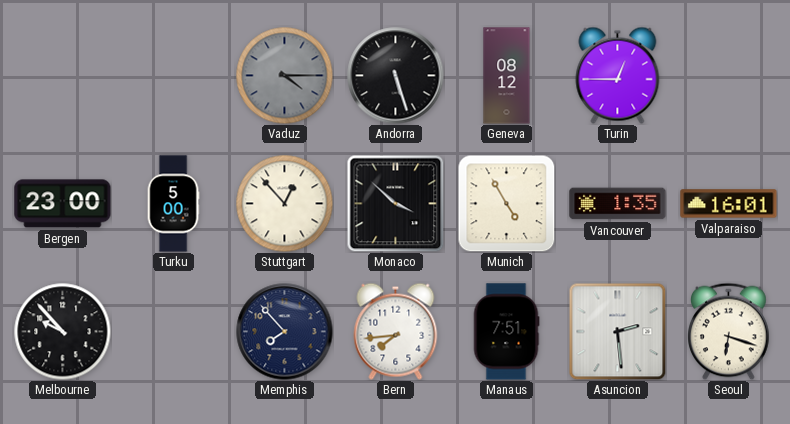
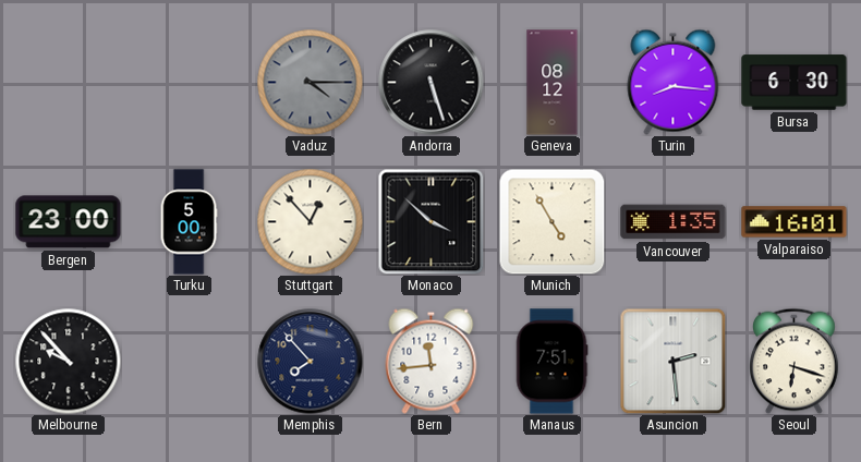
Turin: 12:45 -> 8:16
Bursa: none -> 6:30
Bern: 7:44 -> 11:44
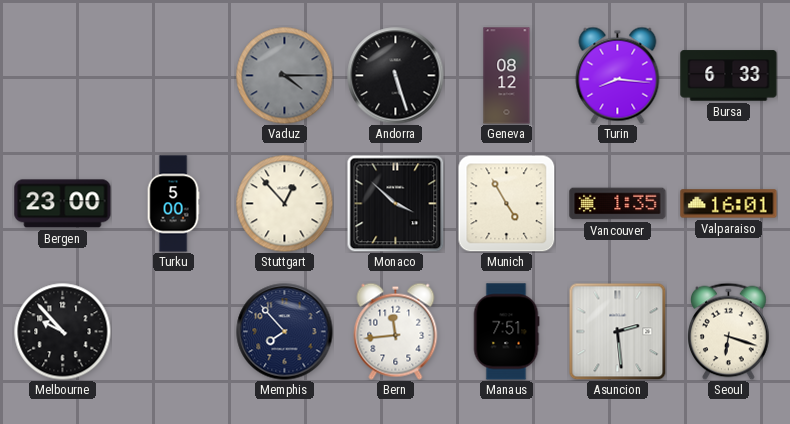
Bursa: 6:30 -> 6:33
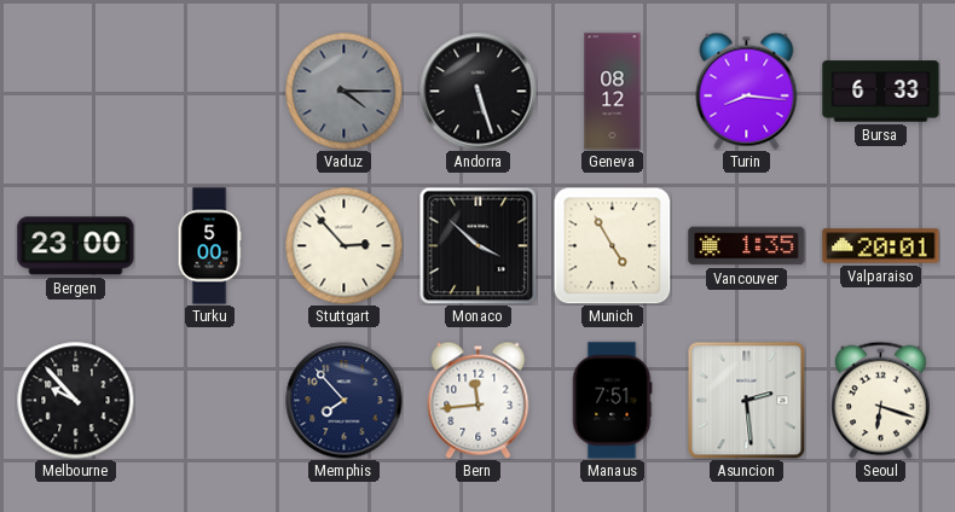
Stuttgart: 12:53 -> 2:53
Valparaiso: 16:01 -> 20:01
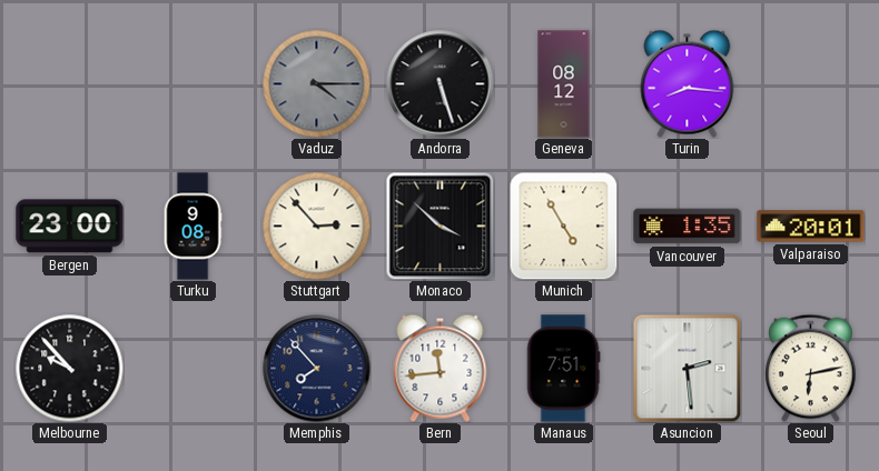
Bursa: 6:33 -> none
Turku: 5:00 -> 9:08
Seoul: 6:18 -> 6:13
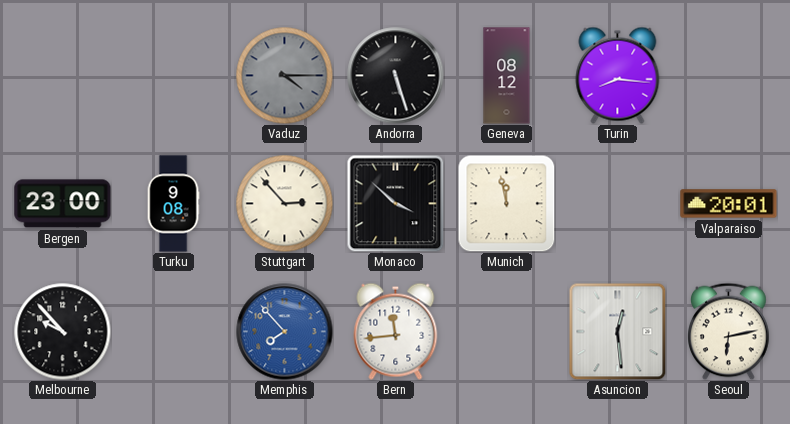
Munich: 4:55 -> 11:58
Vancouver: 1:35 -> none
Memphis dial: navy -> blue
Manaus: 7:51 -> none
Asuncion: 2:29 -> 12:29
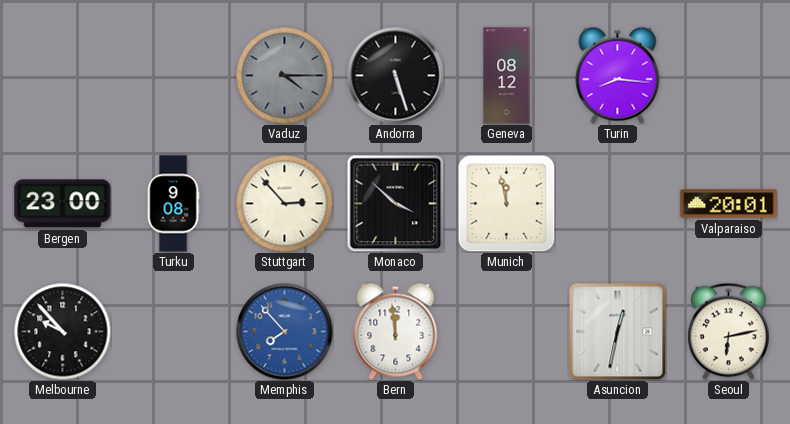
Bern: 11:44 -> 11:59
Asuncion: 12:29 -> 12:32
